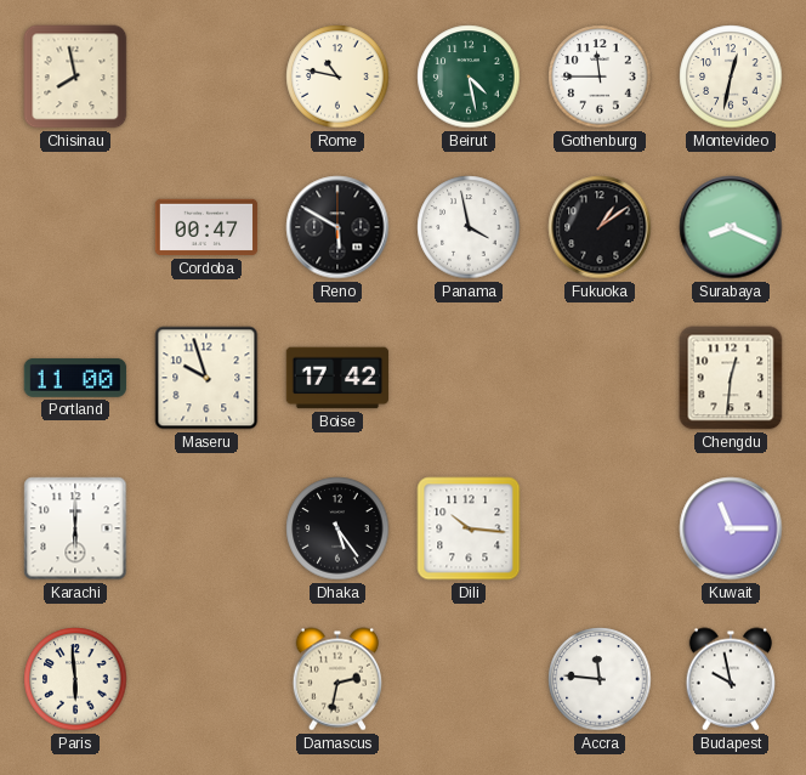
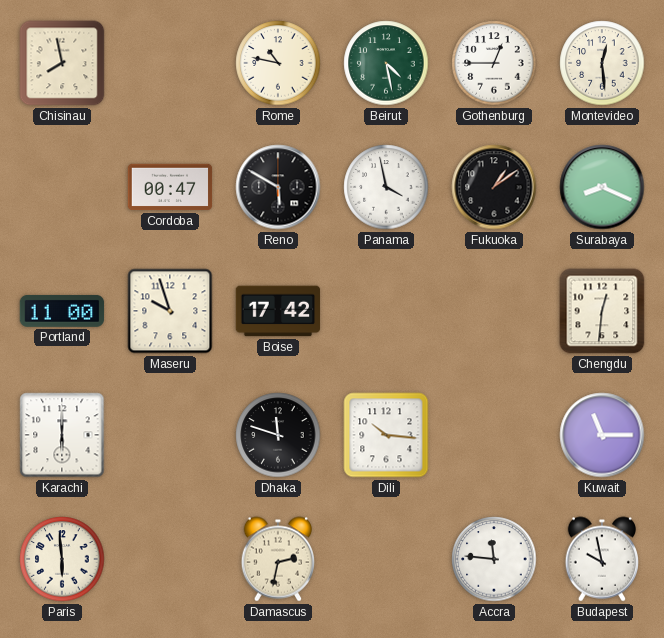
Gothenburg: 11:45 -> 12:45
Montevideo: 12:32 -> 12:29
Dhaka: 5:24 -> 11:48
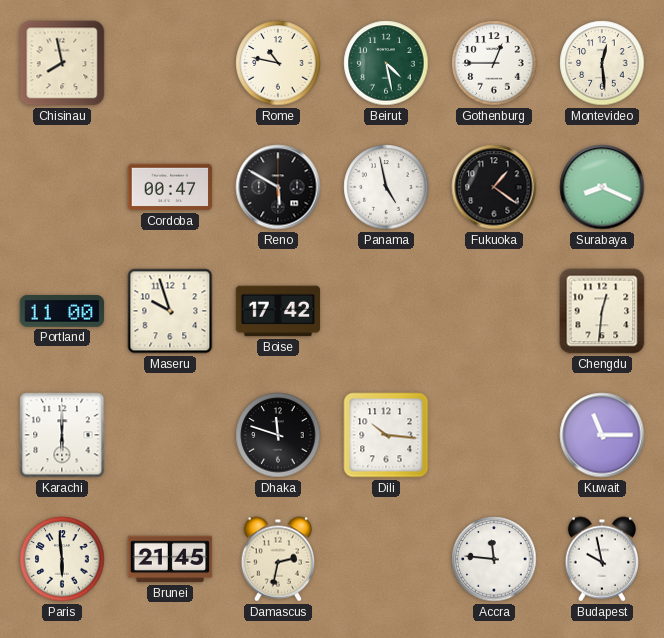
Panama: 3:58 -> 4:58
Fukuoka: 1:09 -> 1:21
Brunei: none -> 21:45
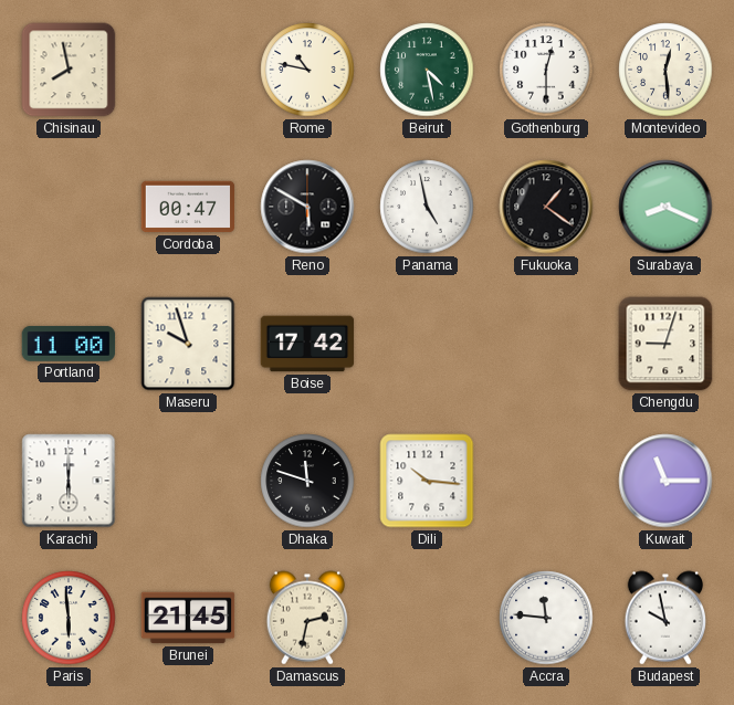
Gothenburg: 12:45 -> 12:30
Chengdu: 12:31 -> 9:03
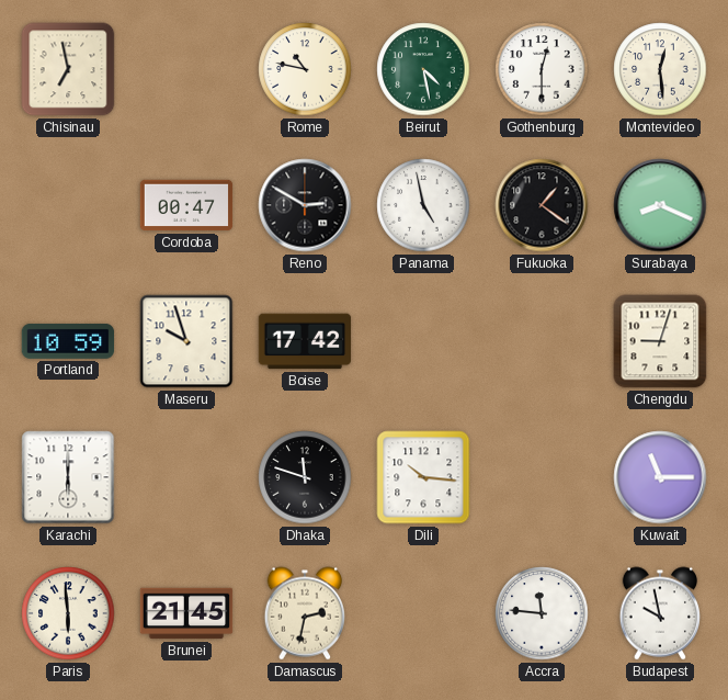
Chisinau: 7:58 -> 6:58
Reno: 5:50 -> 2:50
Portland: 11:00 -> 10:59
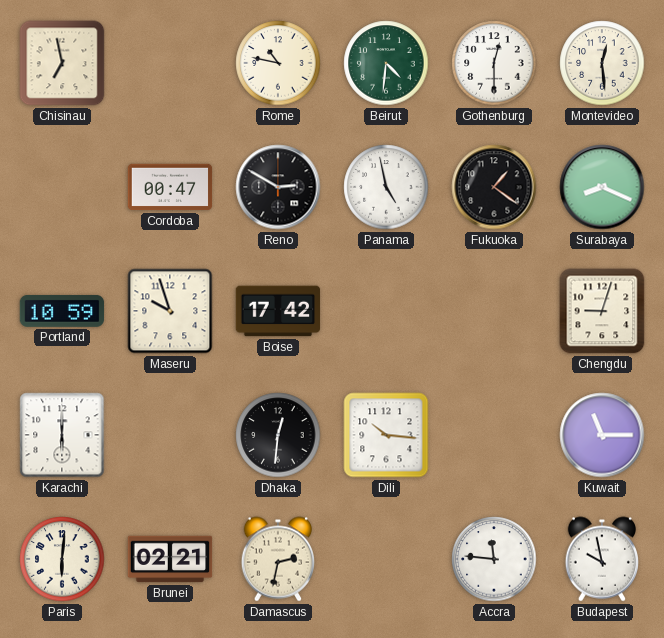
Beirut: 4:28 -> 4:31
Dhaka: 11:48 -> 12:31
Paris: 5:59 -> 6:01
Brunei: 21:45 -> 02:21
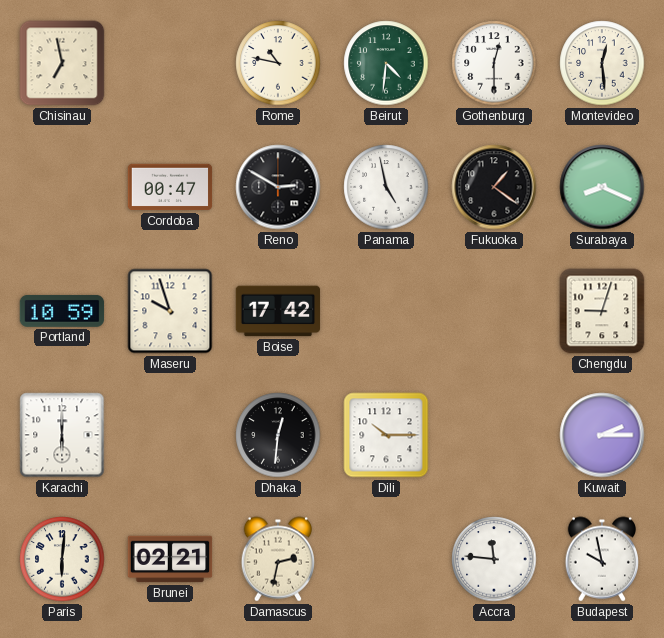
Dili: 10:16 -> 10:15
Kuwait: 11:15 -> 2:15
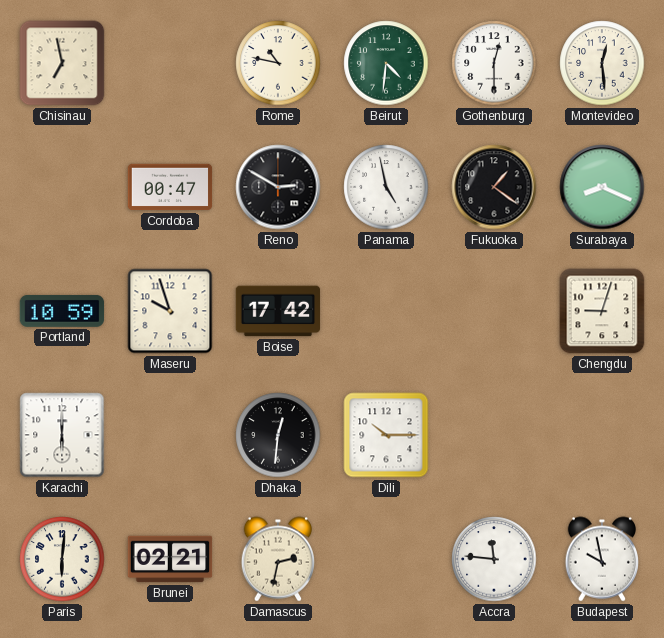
Kuwait: 2:15 -> none
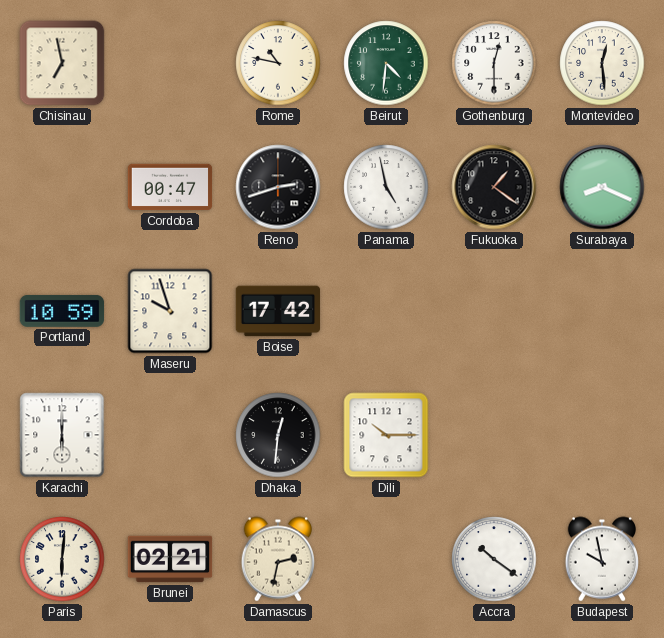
Reno: 2:50 -> 2:42
Chengdu: 9:03 -> none
Accra: 11:46 -> 10:21
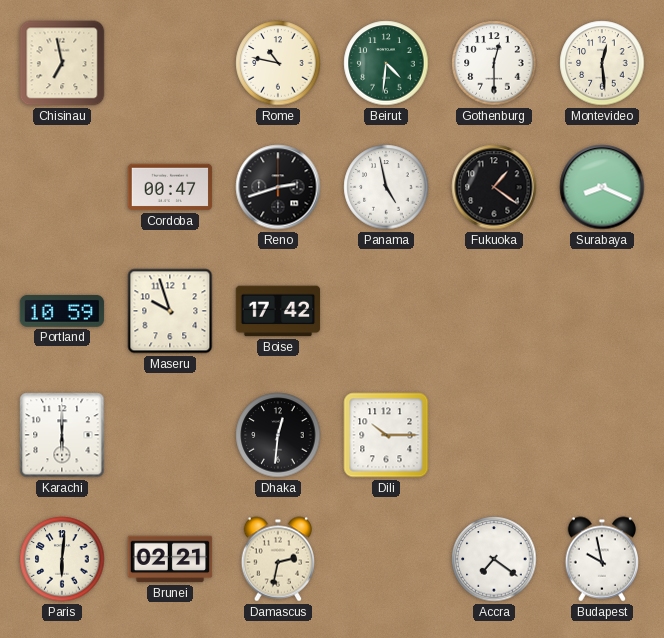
Accra: 10:21 -> 7:21
